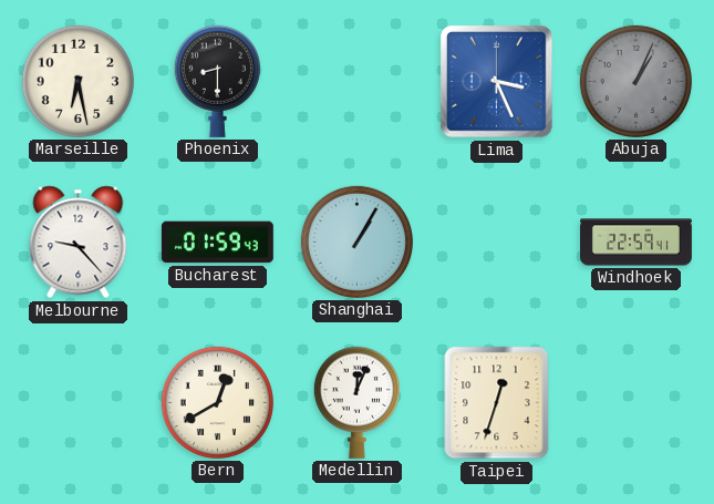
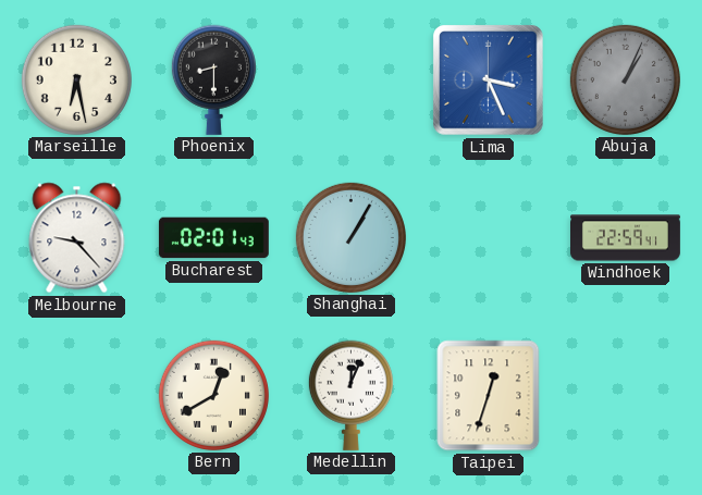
Bucharest: 01:59 -> 02:01
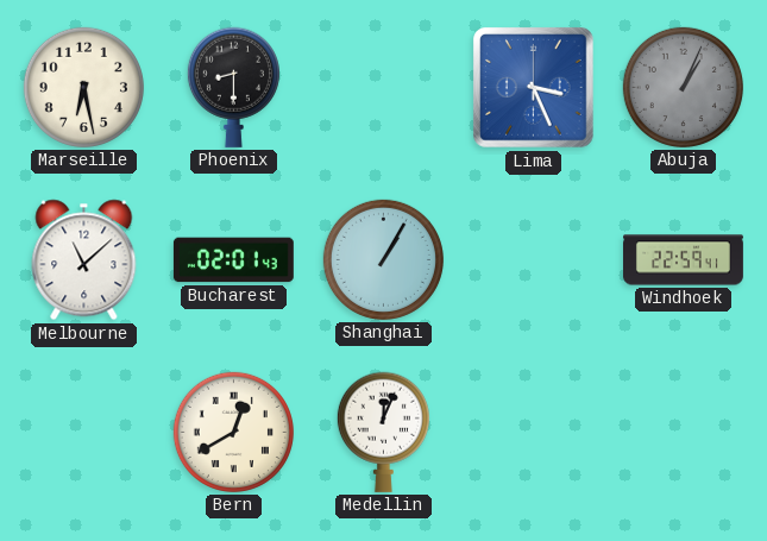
Melbourne: 9:23 -> 11:08
Taipei: 12:33 -> none
